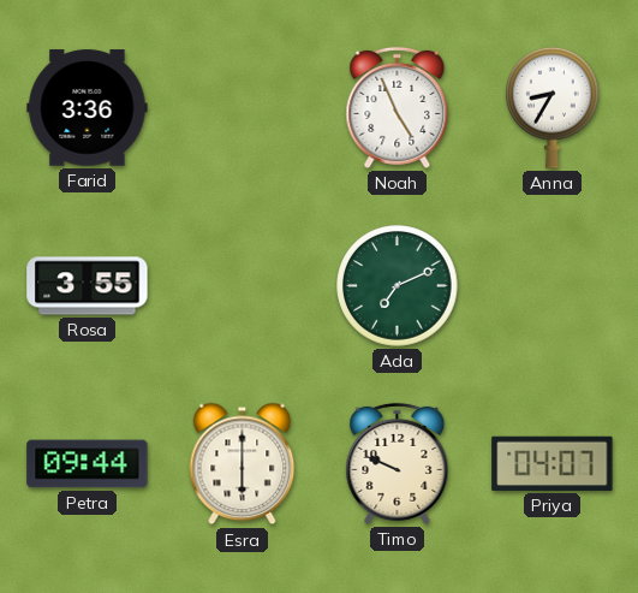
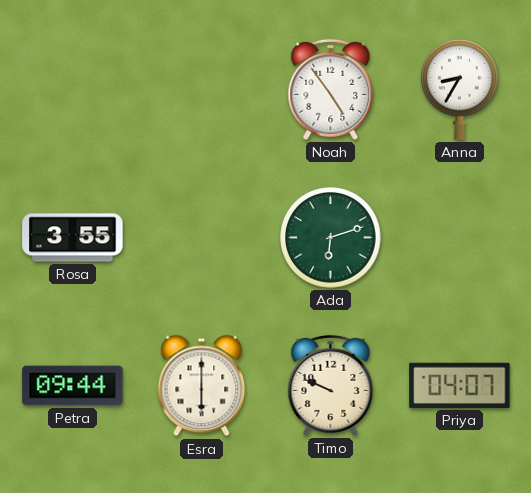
Farid: 3:36 -> none
Noah: 4:56 -> 4:54
Ada: 7:11 -> 6:12
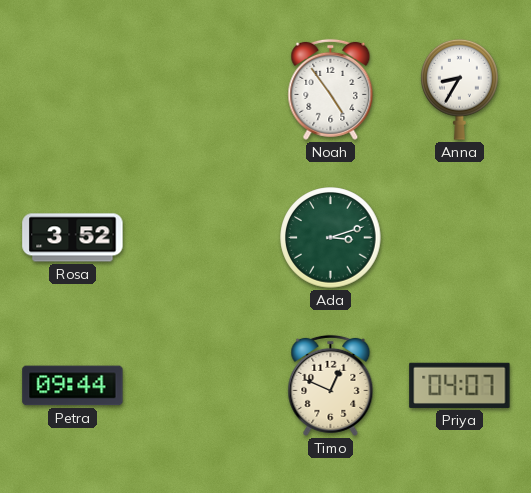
Rosa: 3:55 -> 3:52
Ada: 6:12 -> 3:12
Esra: 6:00 -> none
Timo: 9:49 -> 12:49
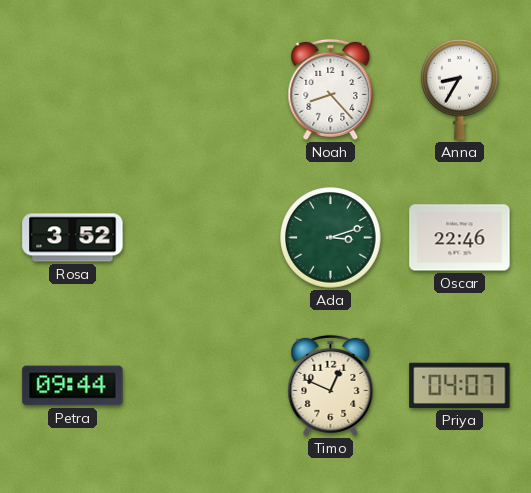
Noah: 4:54 -> 8:23
Oscar: none -> 22:46
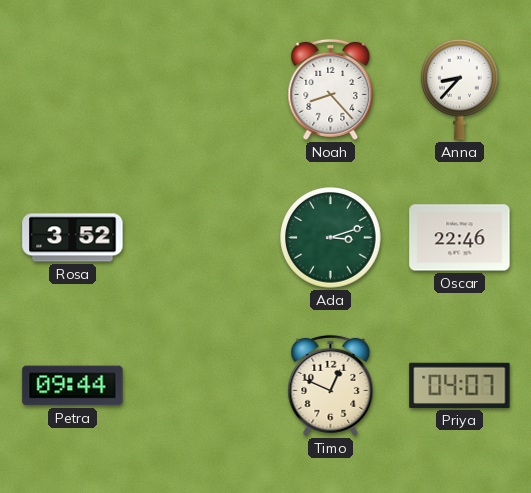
Anna: 8:35 -> 8:37
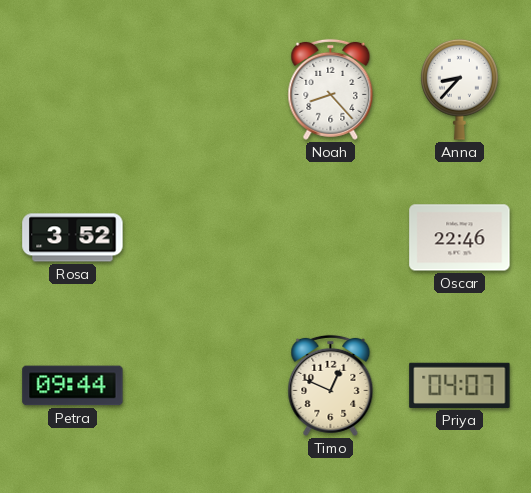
Ada: 3:12 -> none
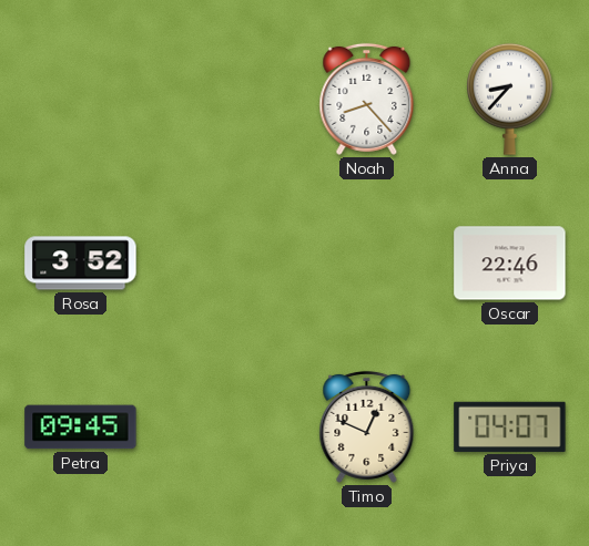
Petra: 09:44 -> 09:45
